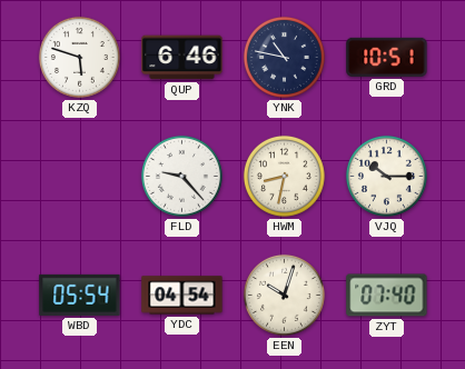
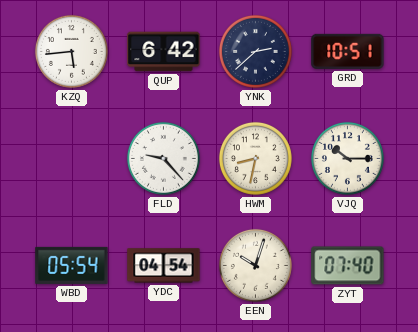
KZQ: 5:48 -> 5:44
QUP: 6:46 -> 6:42
YNK: 10:47 -> 2:38
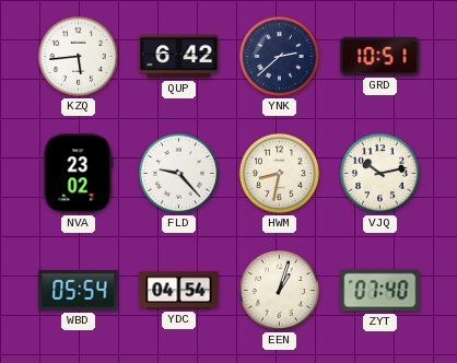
NVA: none -> 23:02
VJQ: 10:15 -> 10:13
EEN: 10:03 -> 1:03
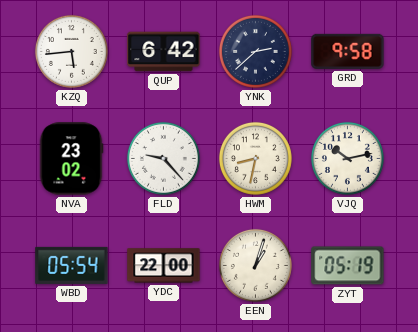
GRD: 10:51 -> 9:58
YDC: 04:54 -> 22:00
ZYT: 07:40 -> 05:19
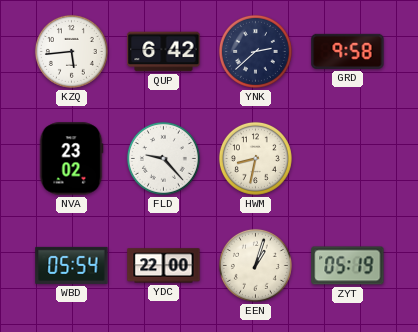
VJQ: 10:13 -> none
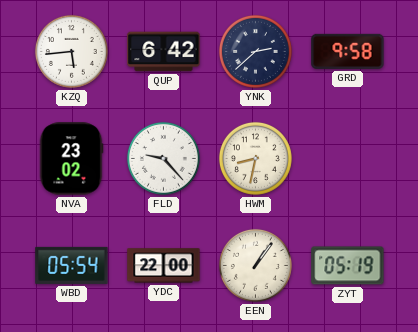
EEN: 1:03 -> 1:06
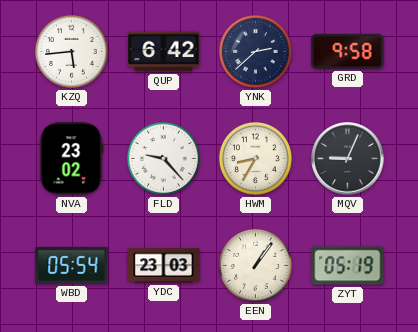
HWM: 8:32 -> 8:35
MQV: none -> 9:04
YDC: 22:00 -> 23:03
